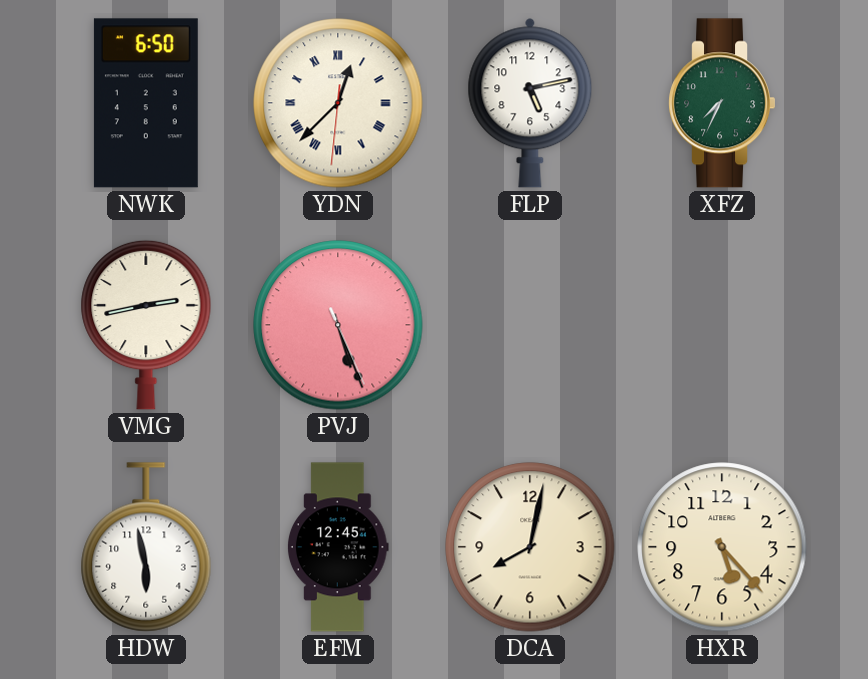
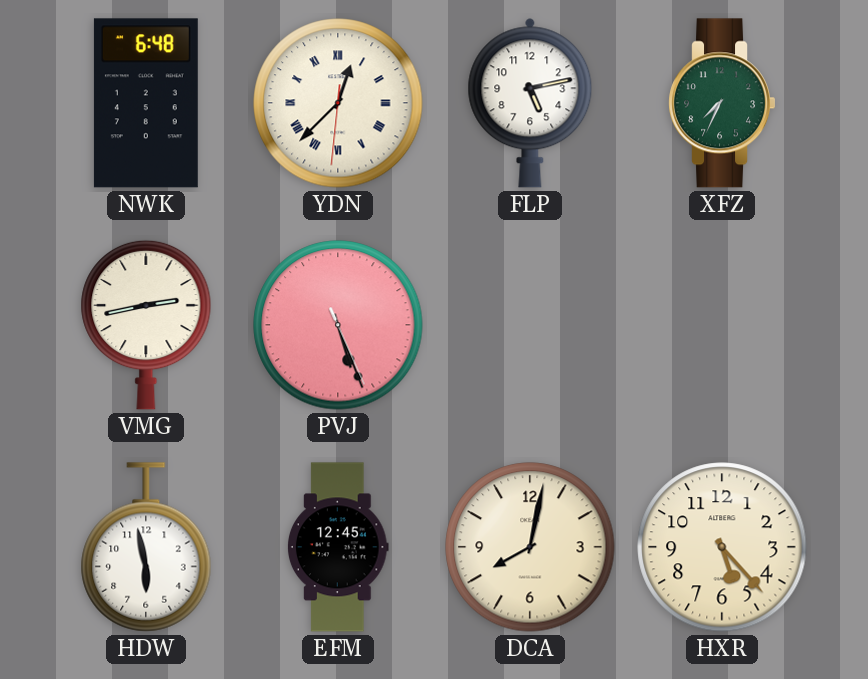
NWK: 6:50 -> 6:48
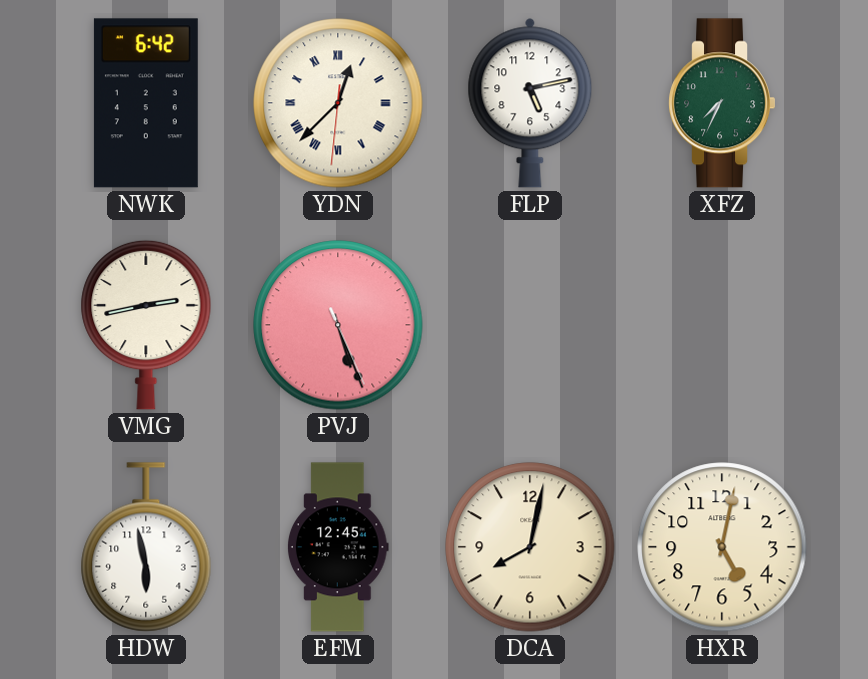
NWK: 6:48 -> 6:42
HXR: 5:23 -> 5:02
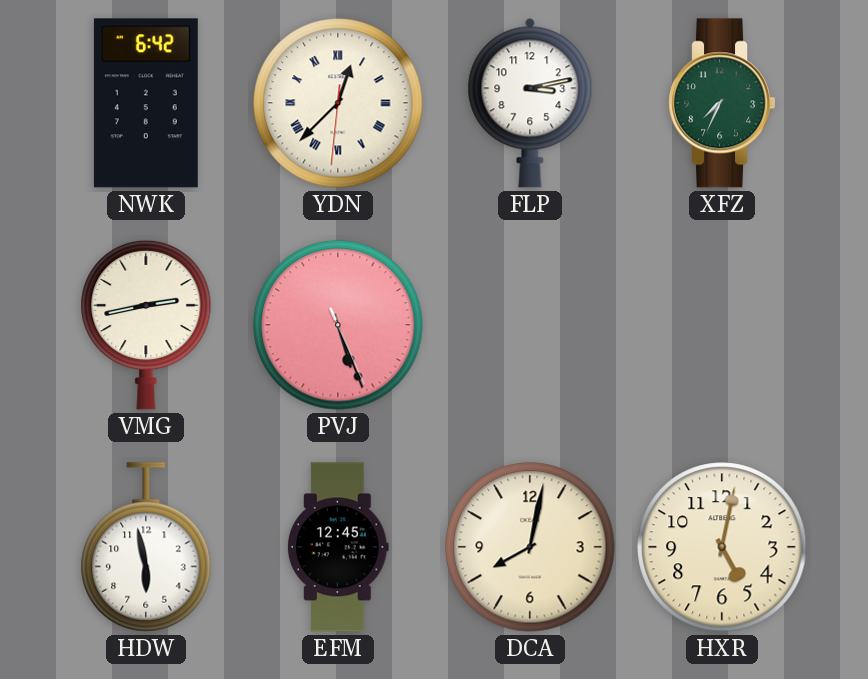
FLP: 5:13 -> 3:13
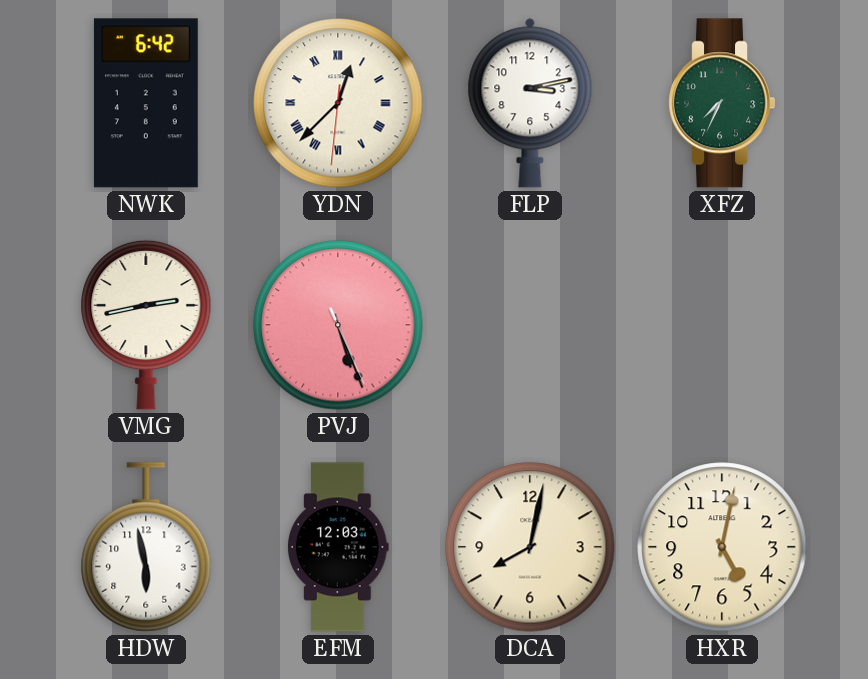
EFM: 12:45 -> 12:03
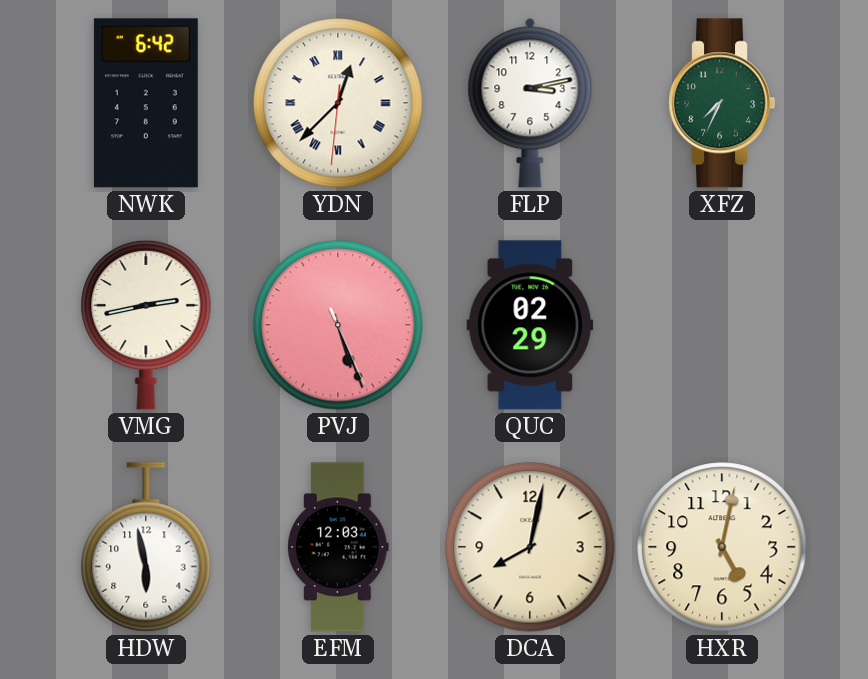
QUC: none -> 02:29
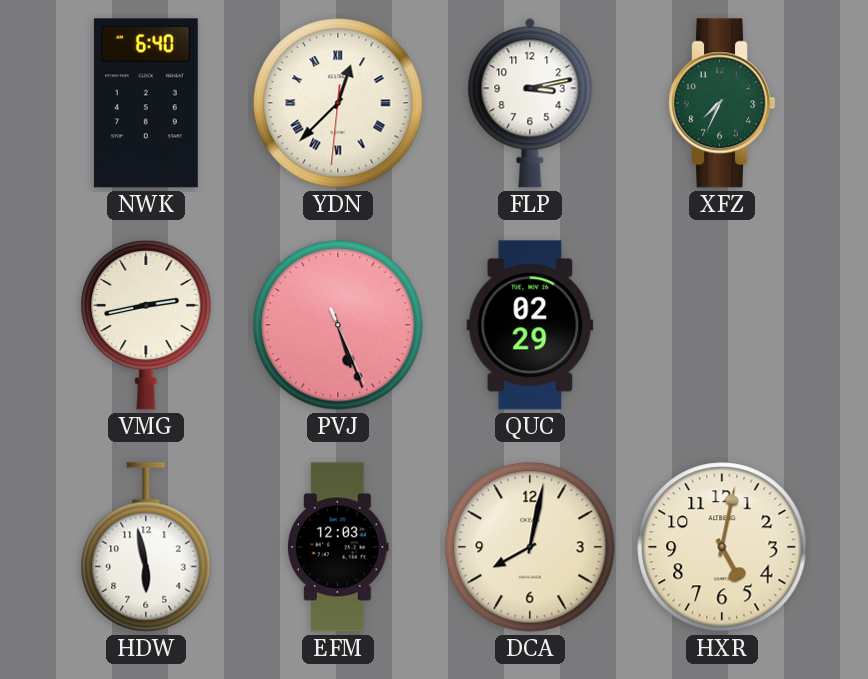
NWK: 6:42 -> 6:40
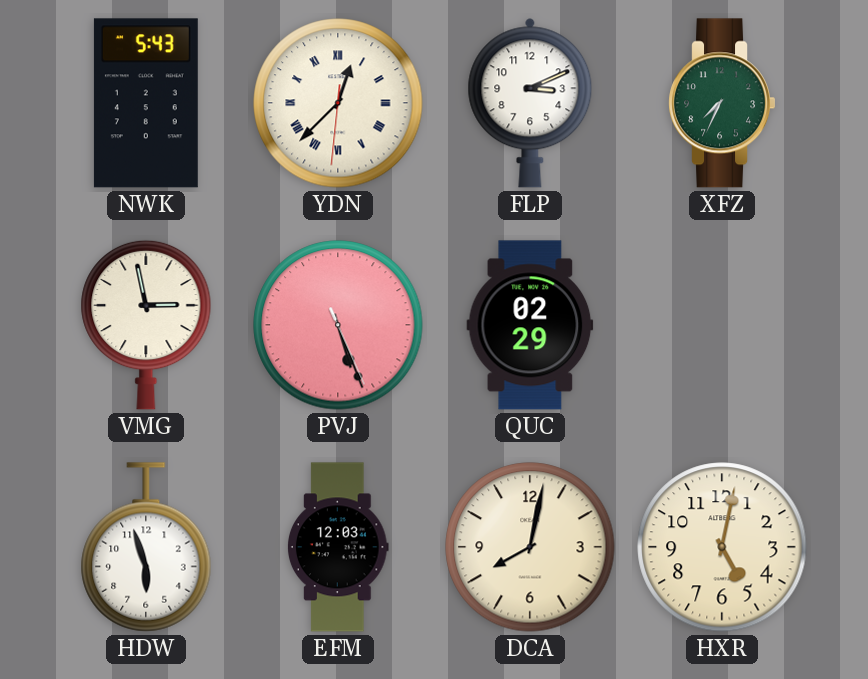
NWK: 6:40 -> 5:43
FLP: 3:13 -> 3:11
VMG: 2:43 -> 2:58
HDW: 5:58 -> 5:57
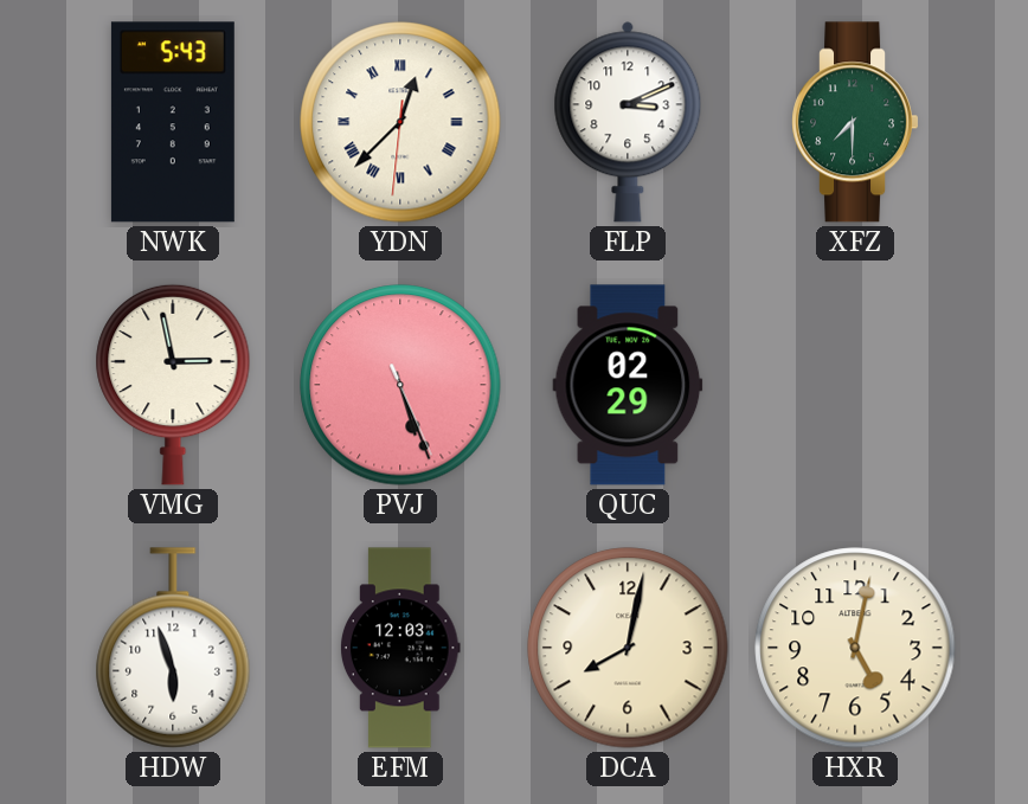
XFZ: 7:34 -> 7:30
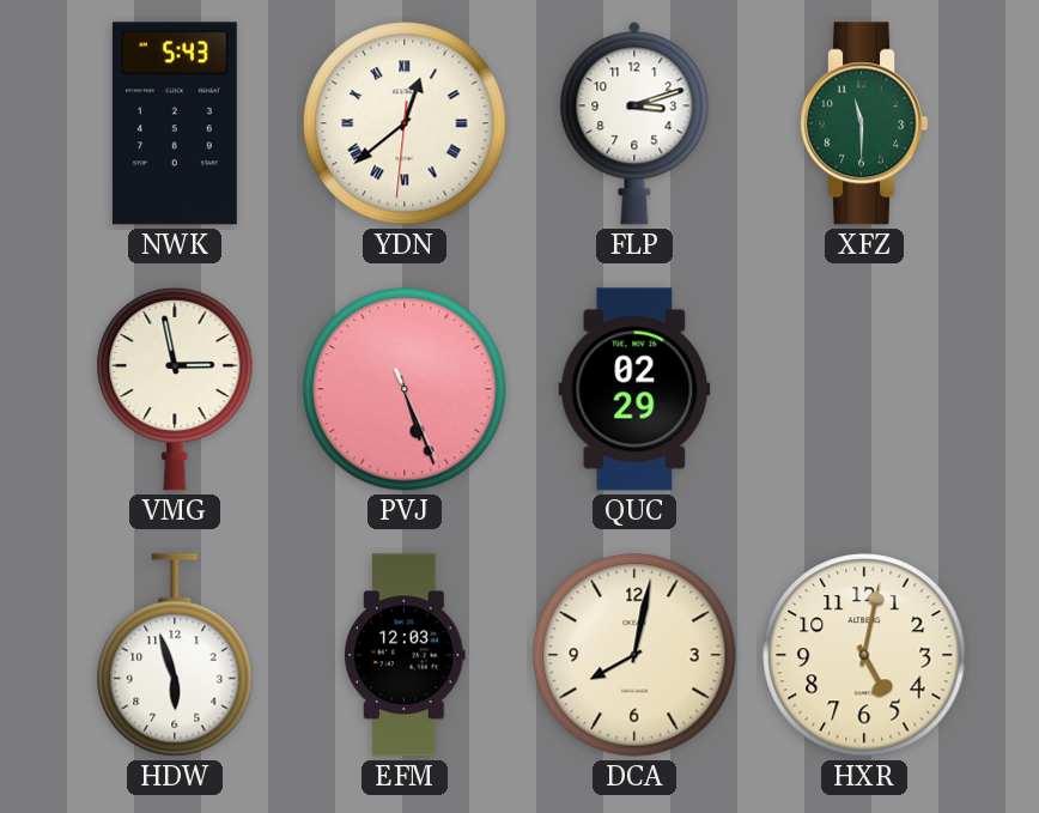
YDN: 12:37 -> 12:38
FLP: 3:11 -> 3:12
XFZ: 7:30 -> 11:30
